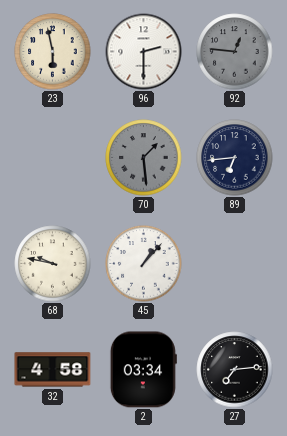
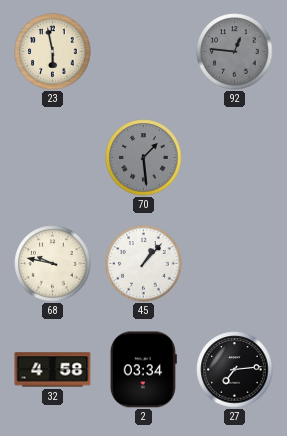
96: 2:30 -> none
89: 6:44 -> none
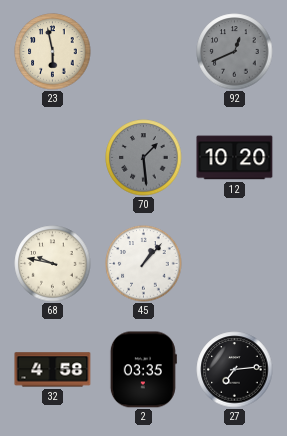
92: 12:46 -> 12:41
12: none -> 10:20
2: 03:34 -> 03:35
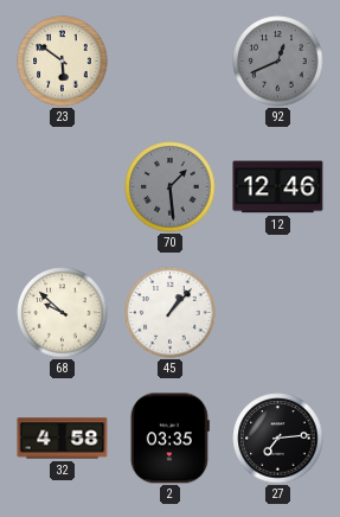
23: 5:58 -> 5:51
12: 10:20 -> 12:46
68: 9:47 -> 9:52
